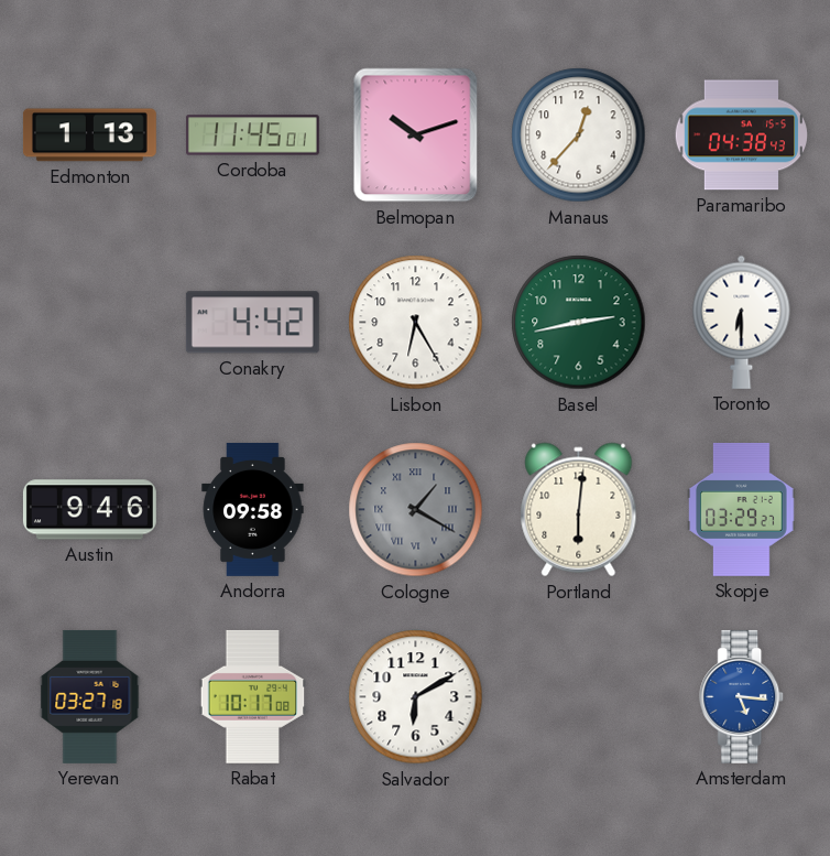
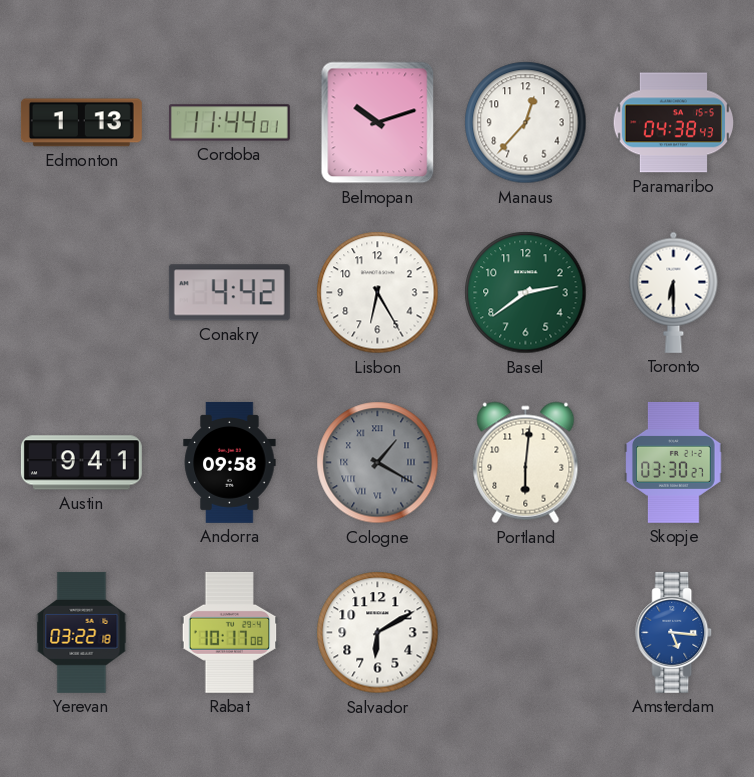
Cordoba: 11:45 -> 11:44
Basel: 2:43 -> 2:39
Austin: 9:46 -> 9:41
Skopje: 03:29 -> 03:30
Yerevan: 03:27 -> 03:22
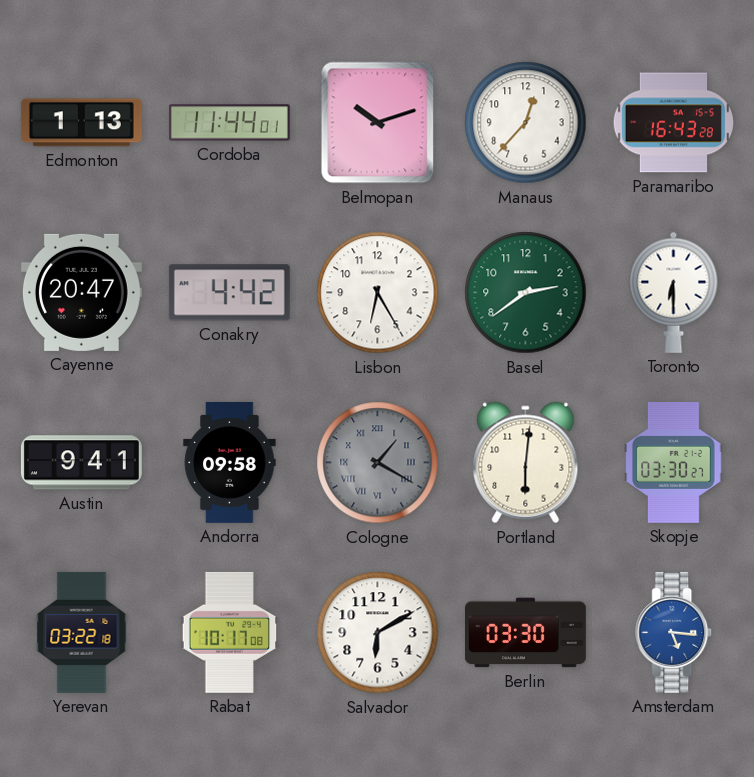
Paramaribo: 04:38 -> 16:43
Cayenne: none -> 20:47
Berlin: none -> 03:30
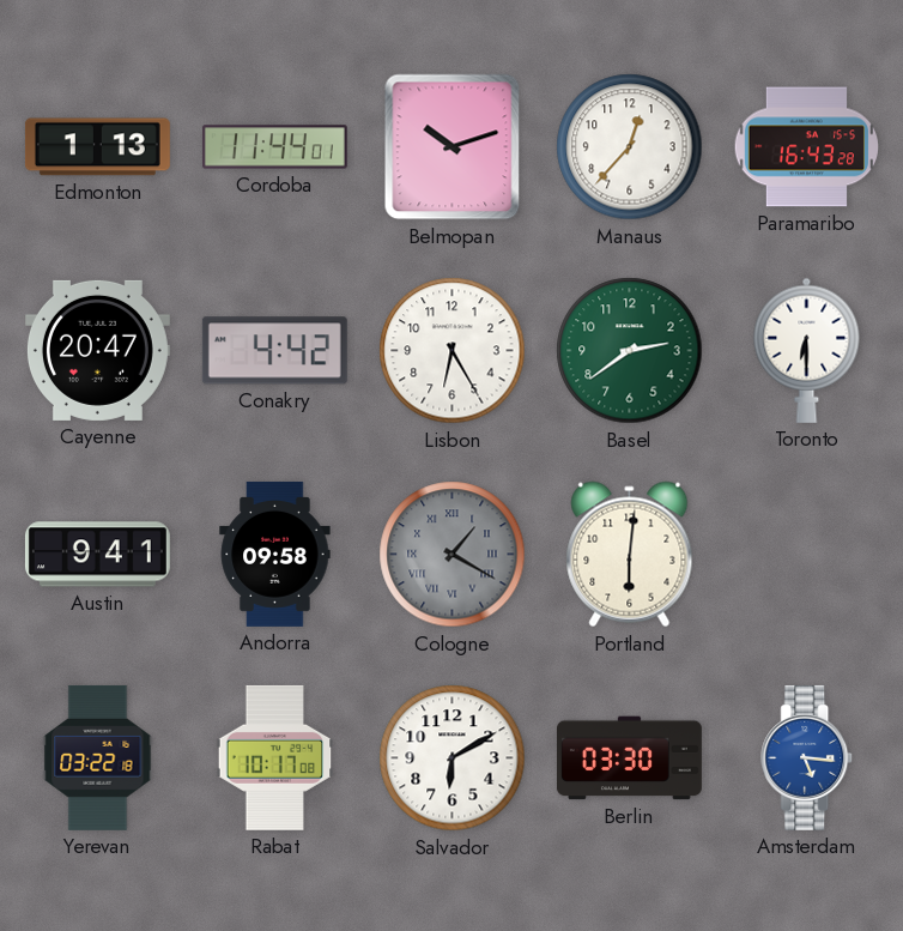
Skopje: 03:30 -> none
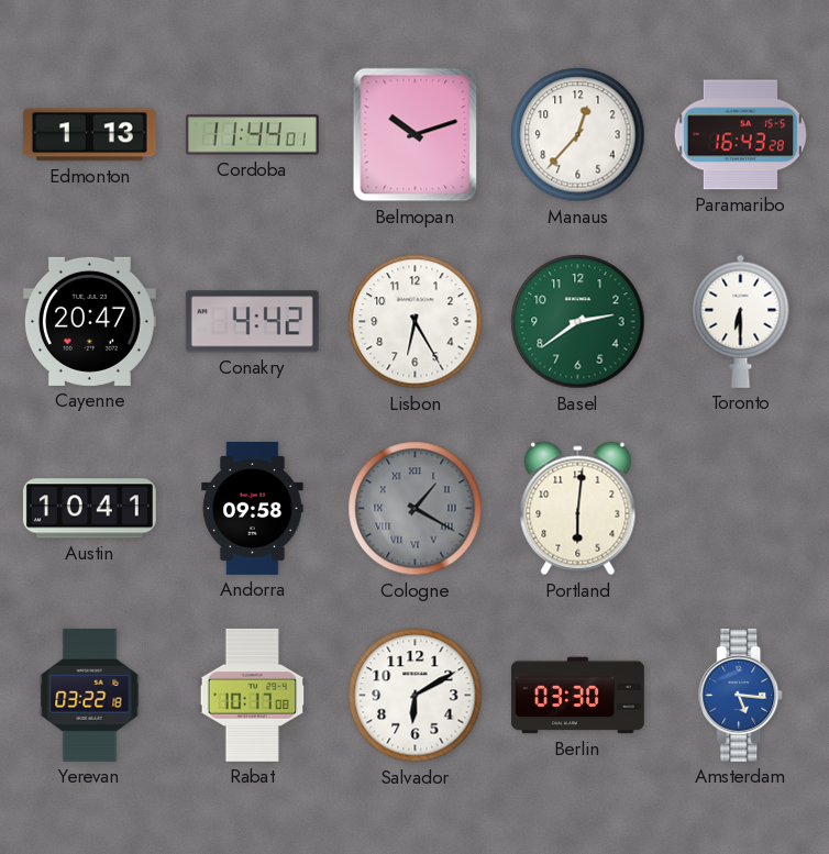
Austin: 9:41 -> 10:41
